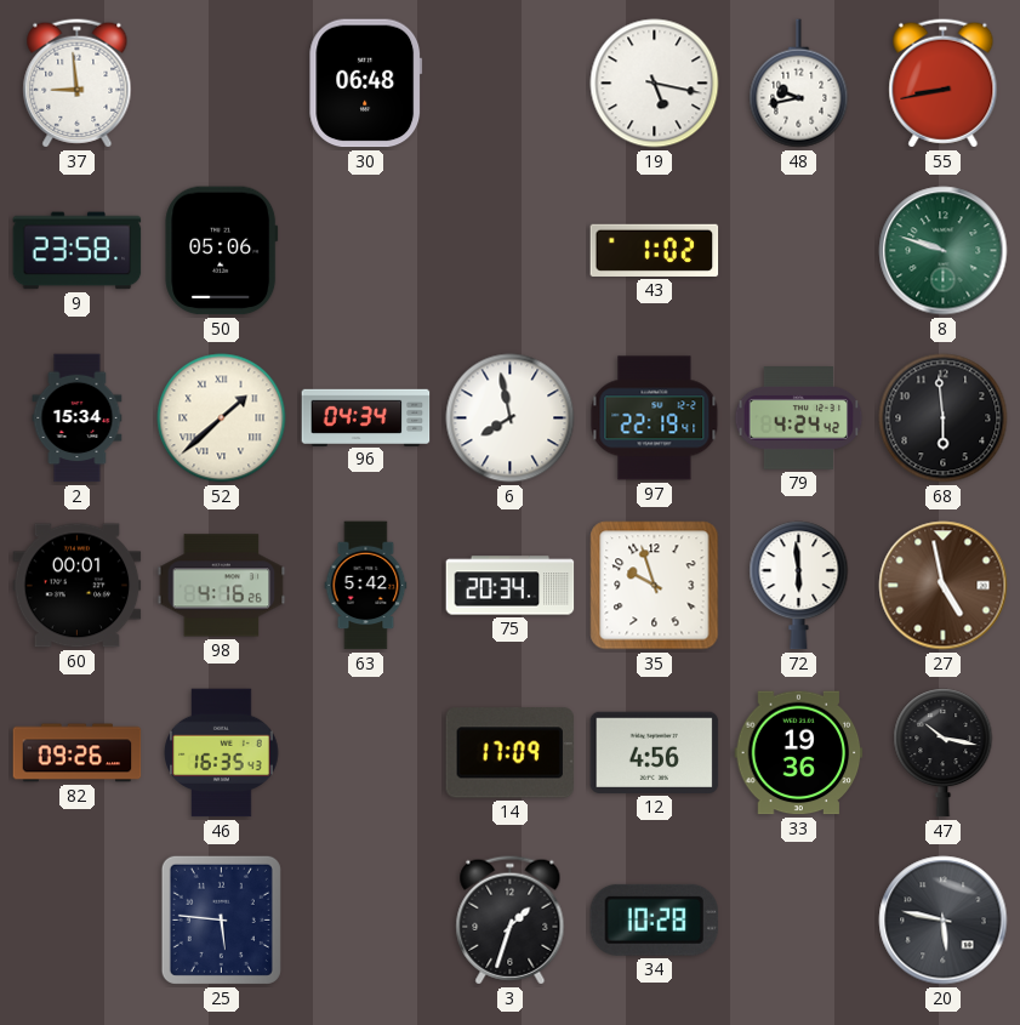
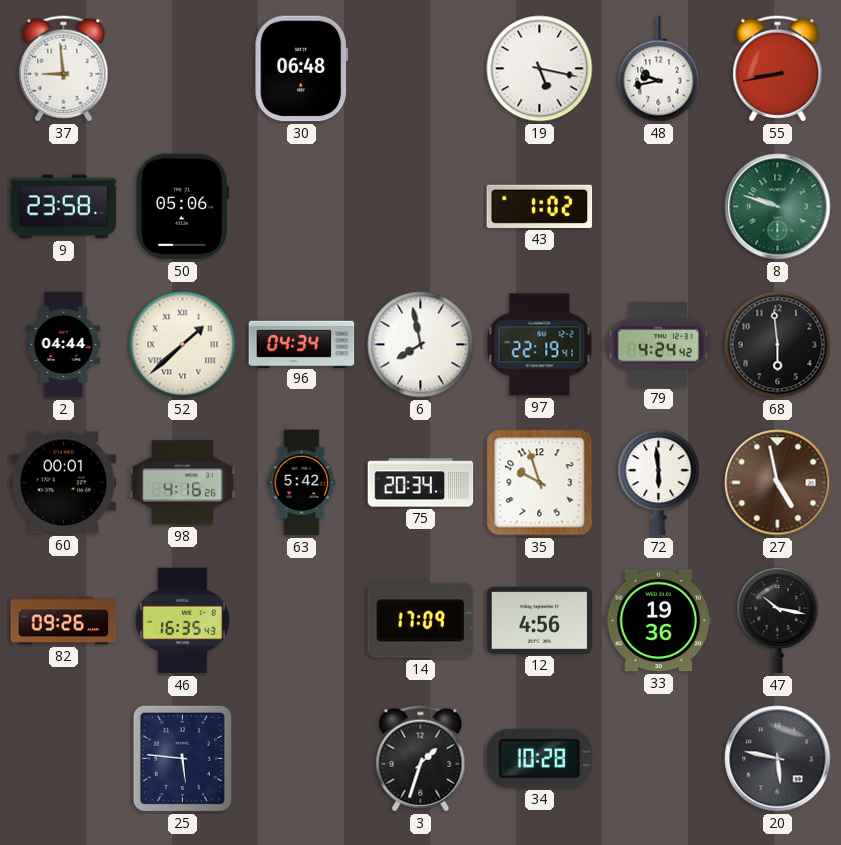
2: 15:34 -> 04:44
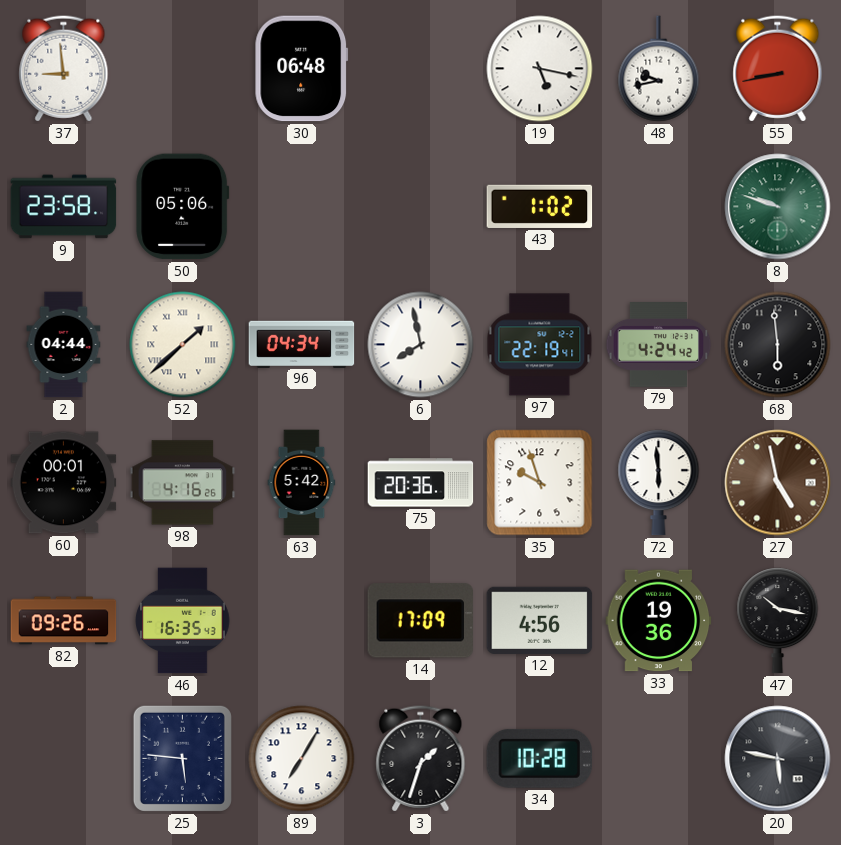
75: 20:34 -> 20:36
89: none -> 7:05
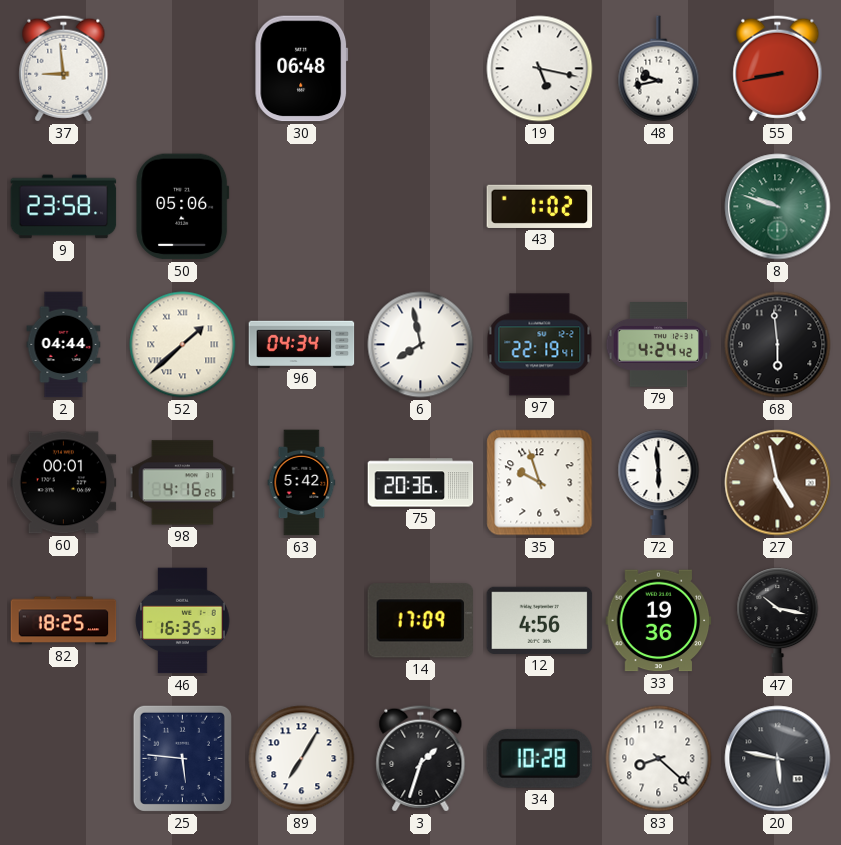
82: 09:26 -> 18:25
83: none -> 8:22
